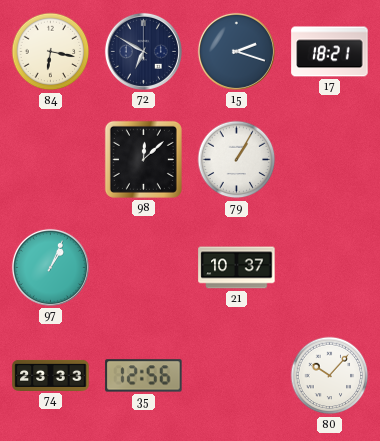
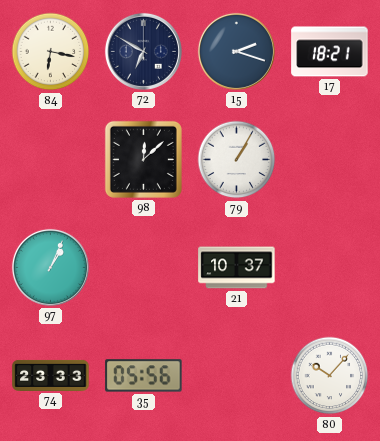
35: 12:56 -> 05:56
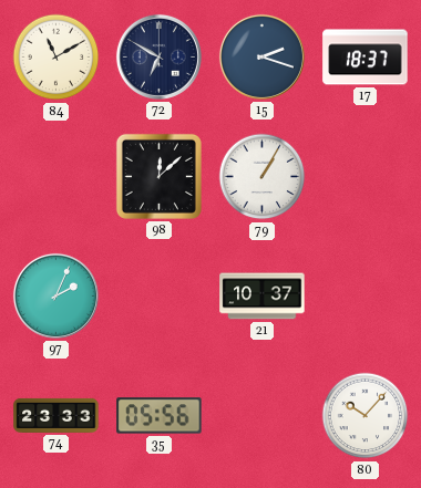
84: 6:17 -> 11:10
17: 18:21 -> 18:37
97: 1:04 -> 2:04
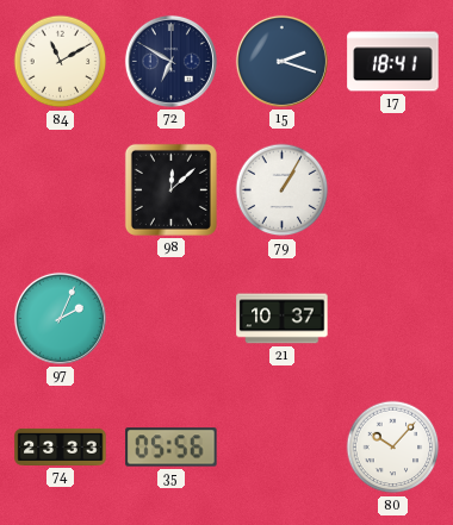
17: 18:37 -> 18:41
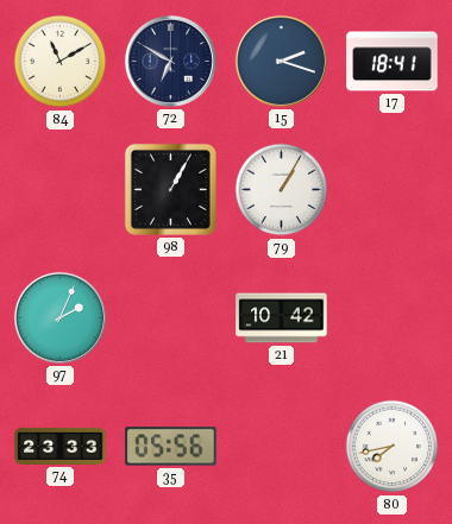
98: 12:08 -> 1:05
21: 10:37 -> 10:42
80: 10:07 -> 7:43
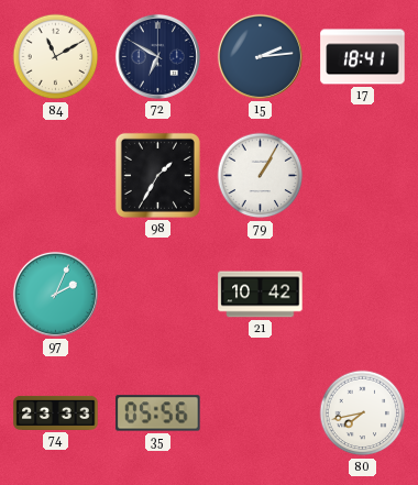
15: 2:18 -> 2:14
98: 1:05 -> 1:35
